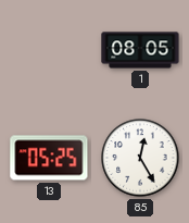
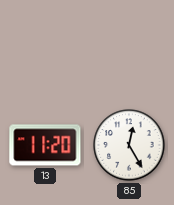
1: 08:05 -> none
13: 05:25 -> 11:20
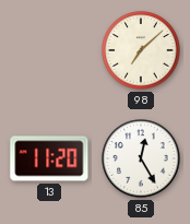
98: none -> 7:08
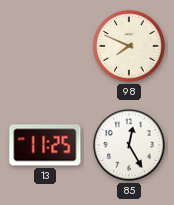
98: 7:08 -> 7:49
13: 11:20 -> 11:25
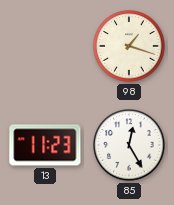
98: 7:49 -> 1:18
13: 11:25 -> 11:23
